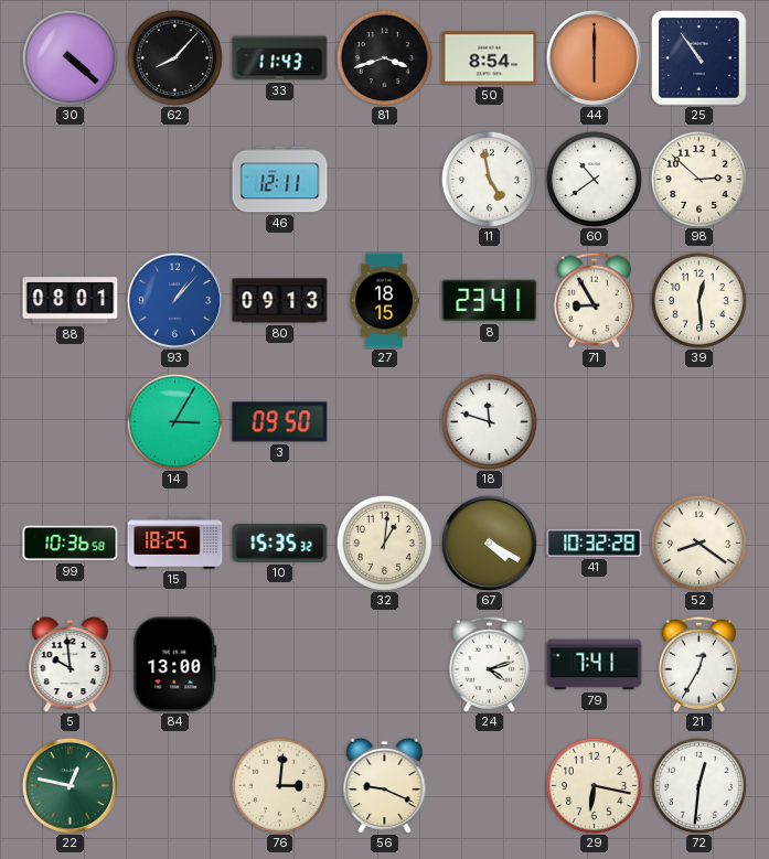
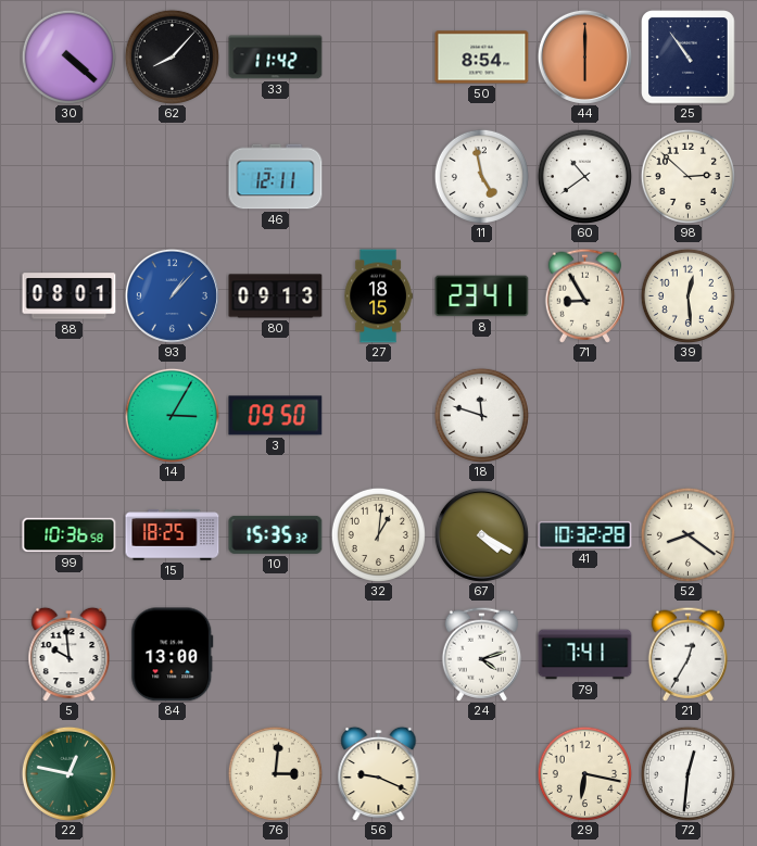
33: 11:43 -> 11:42
81: 3:42 -> none
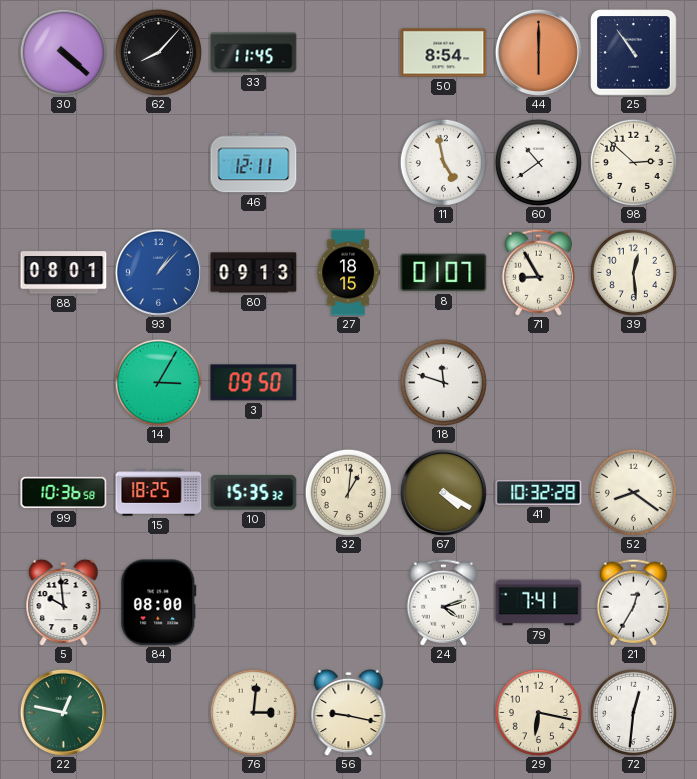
33: 11:42 -> 11:45
8: 23:41 -> 01:07
84: 13:00 -> 08:00
56: 9:19 -> 9:17
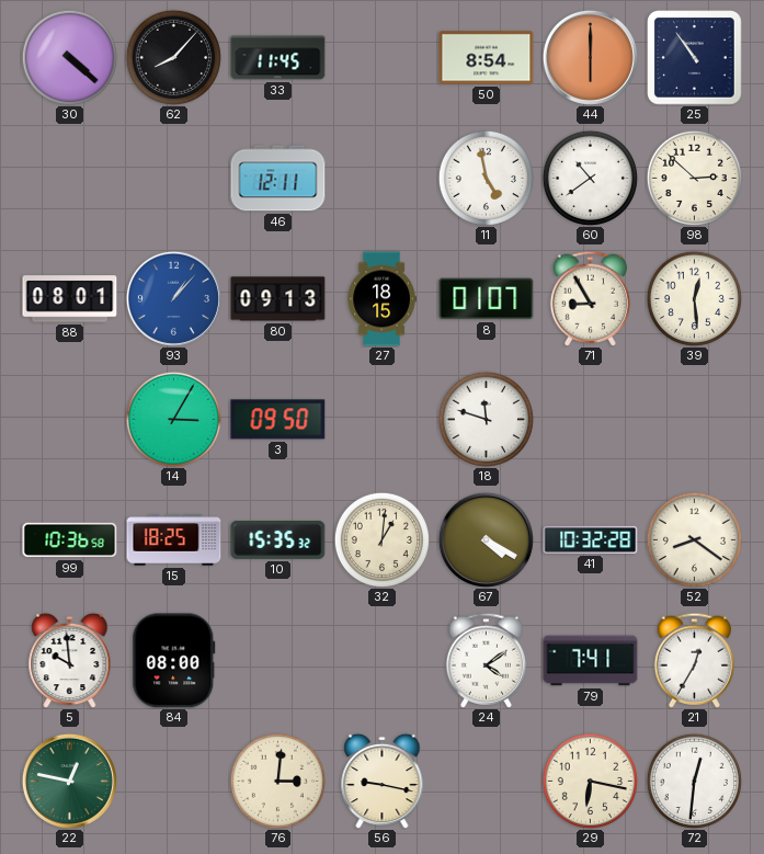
24: 4:12 -> 4:09
